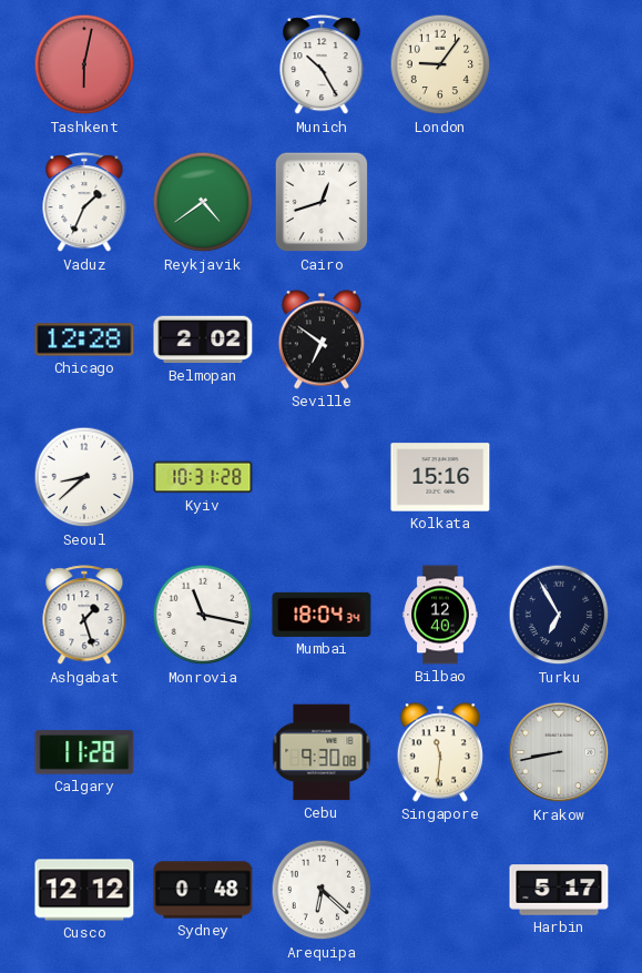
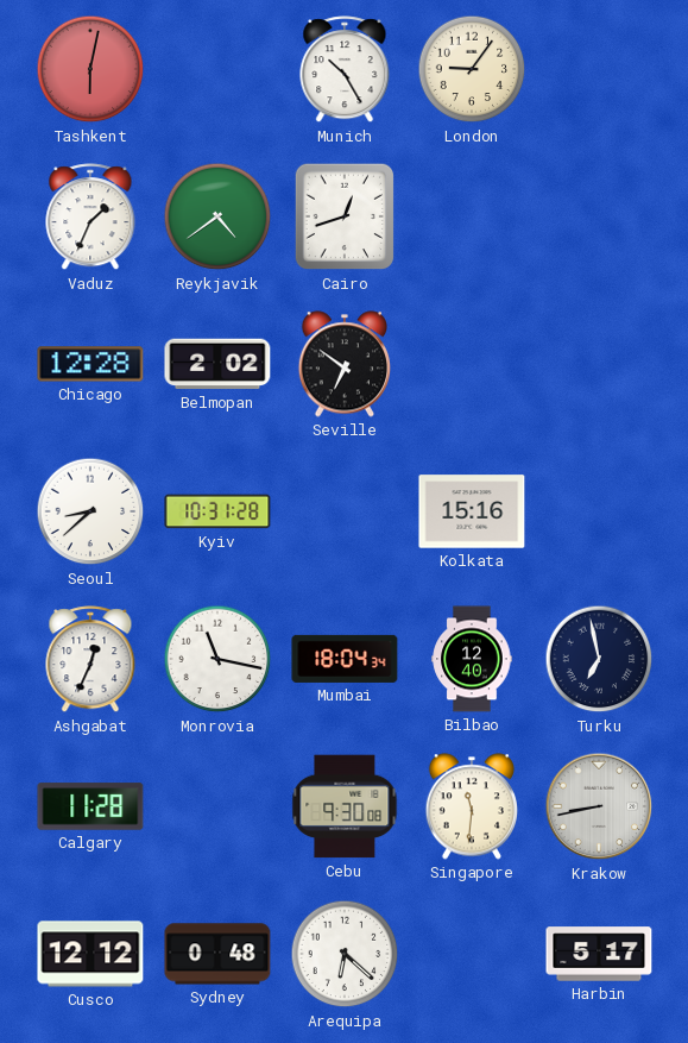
Ashgabat: 1:27 -> 12:34
Turku: 6:55 -> 6:58
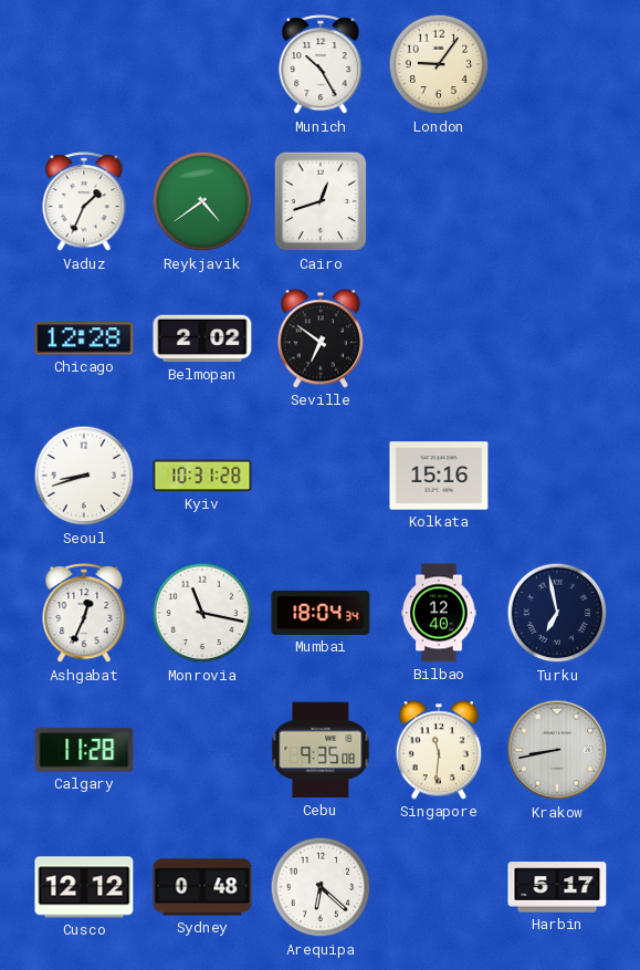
Tashkent: 6:02 -> none
Seoul: 8:38 -> 8:42
Cebu: 9:30 -> 9:35
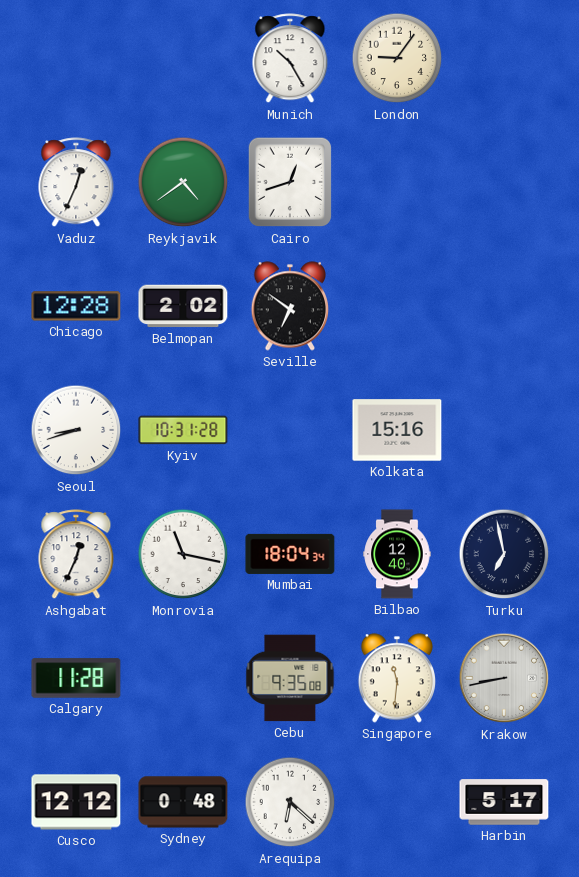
Vaduz: 1:34 -> 12:34
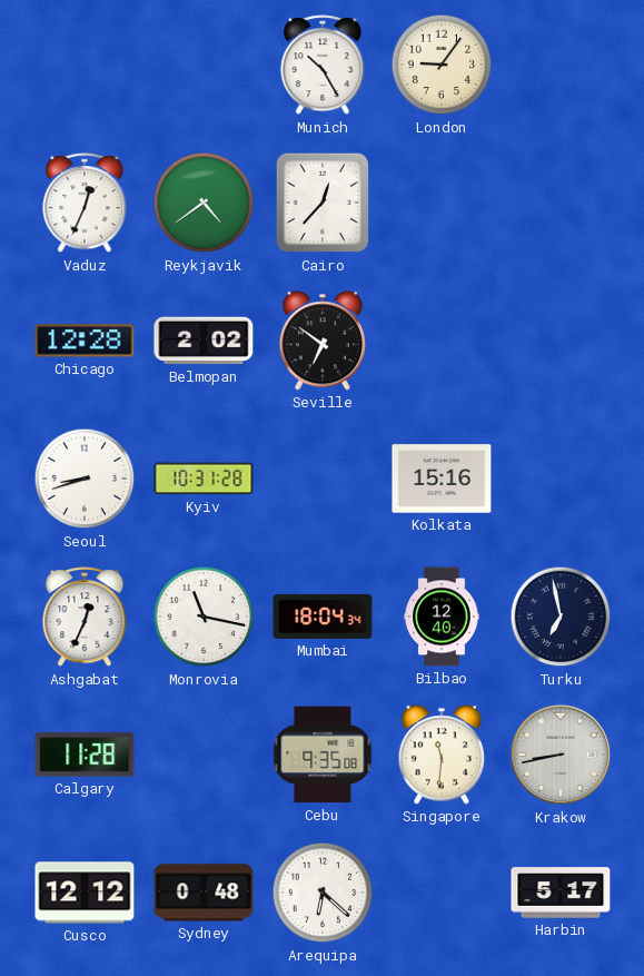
Cairo: 12:42 -> 12:37
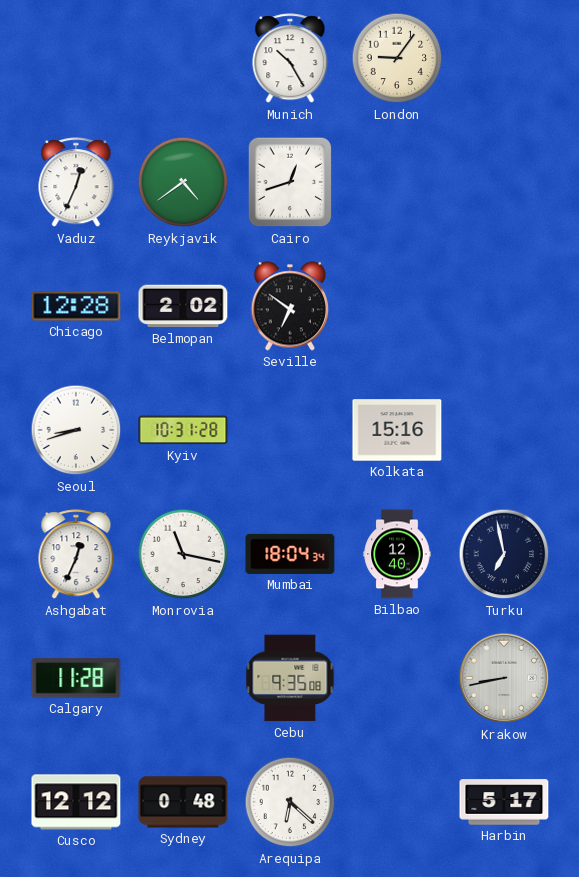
Cairo: 12:37 -> 12:42
Singapore: 11:31 -> none
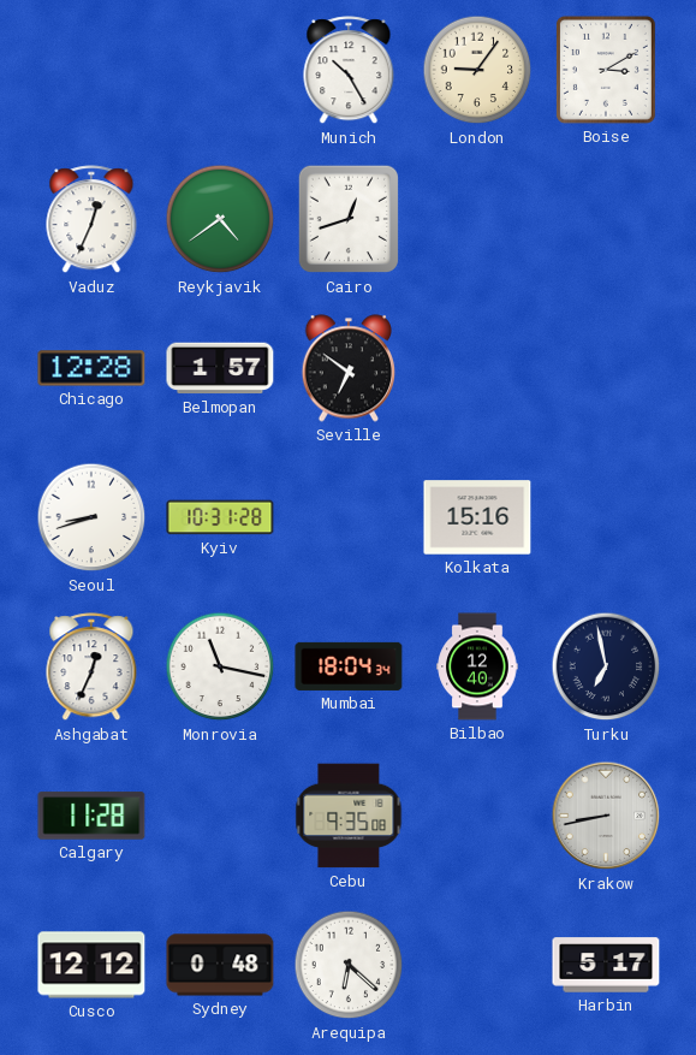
Boise: none -> 3:10
Belmopan: 2:02 -> 1:57
